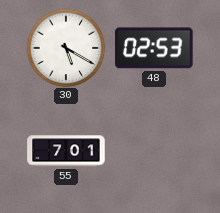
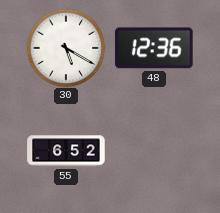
48: 02:53 -> 12:36
55: 7:01 -> 6:52
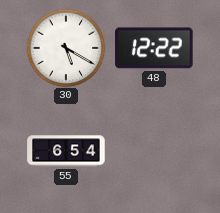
48: 12:36 -> 12:22
55: 6:52 -> 6:54
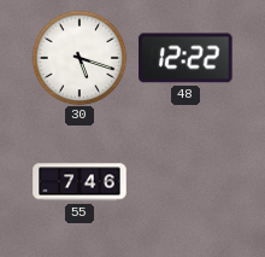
30: 5:20 -> 5:18
55: 6:54 -> 7:46
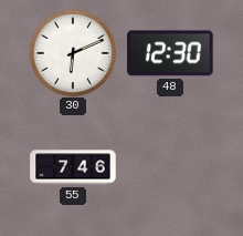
30: 5:18 -> 6:11
48: 12:22 -> 12:30
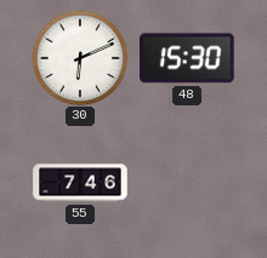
48: 12:30 -> 15:30
